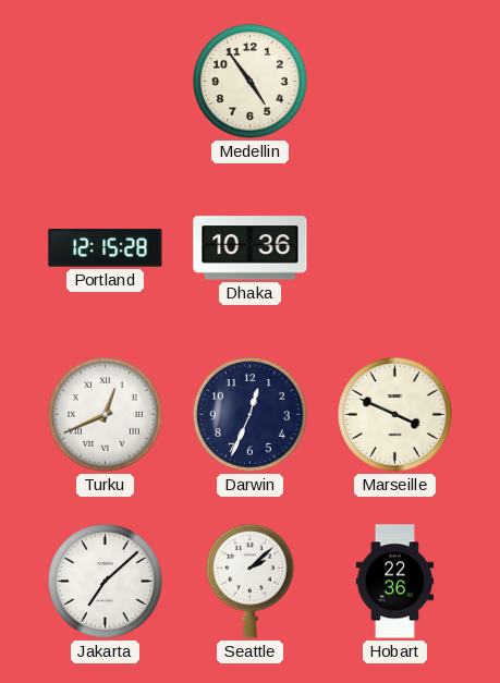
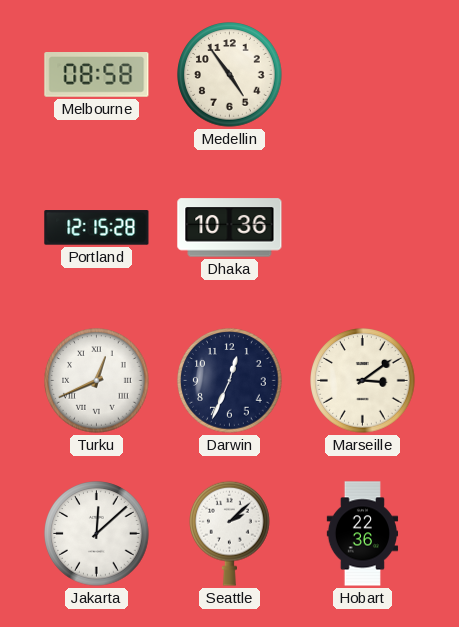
Melbourne: none -> 08:58
Marseille: 3:49 -> 3:09
Jakarta: 7:08 -> 12:08
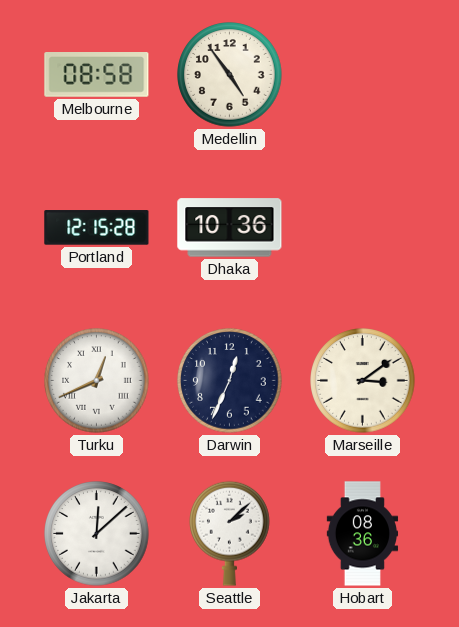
Hobart: 22:36 -> 08:36
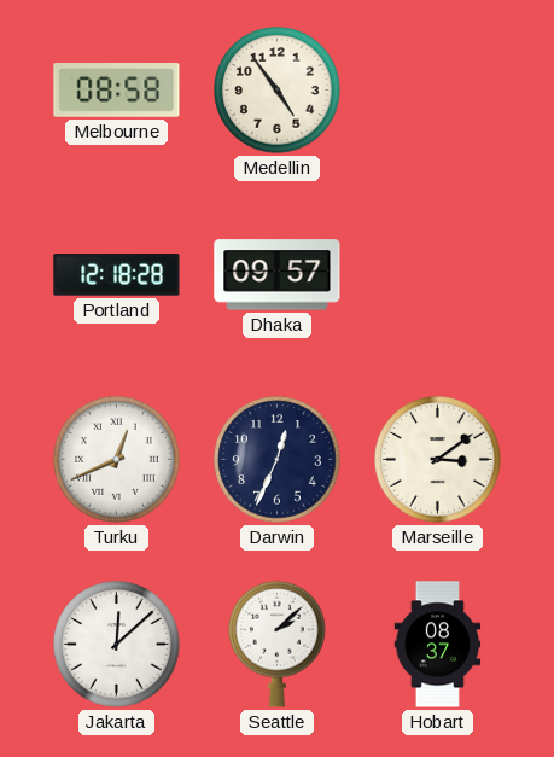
Portland: 12:15 -> 12:18
Dhaka: 10:36 -> 09:57
Hobart: 08:36 -> 08:37
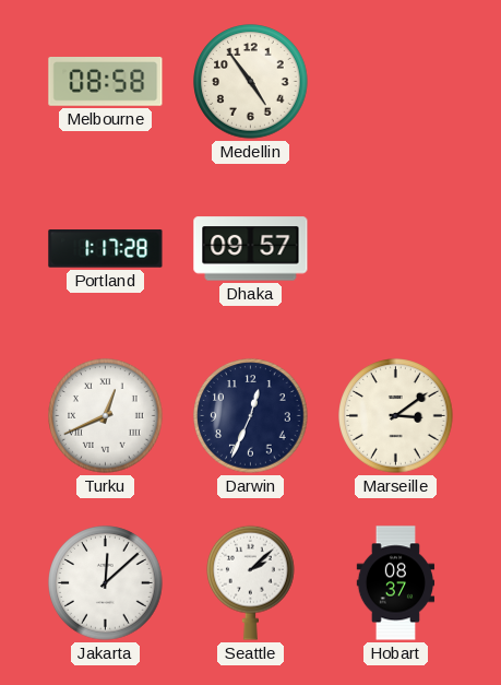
Portland: 12:18 -> 1:17
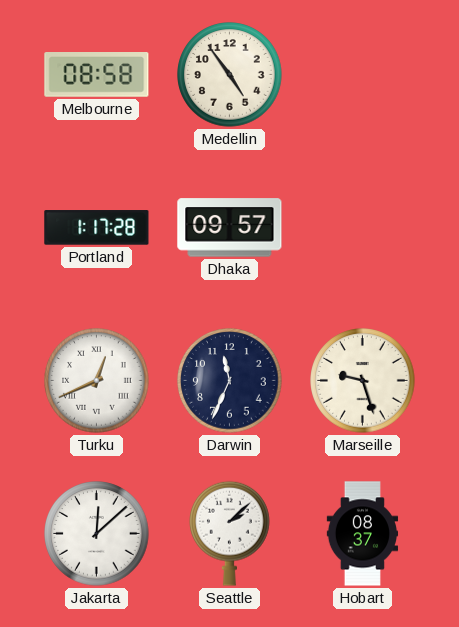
Darwin: 12:34 -> 11:34
Marseille: 3:09 -> 9:27
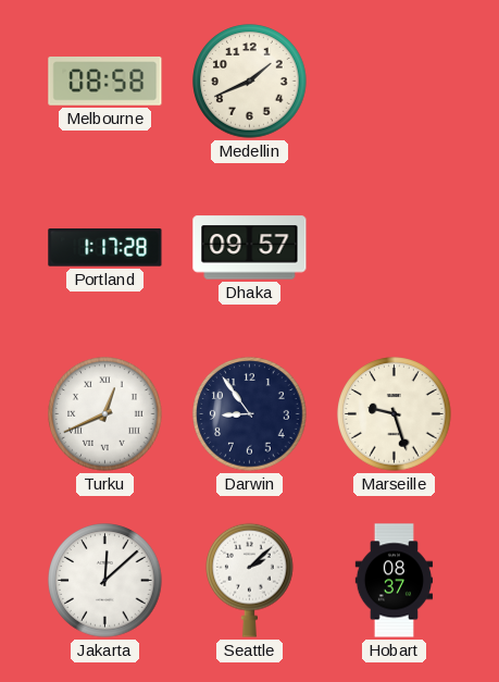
Medellin: 4:54 -> 1:41
Darwin: 11:34 -> 8:54
